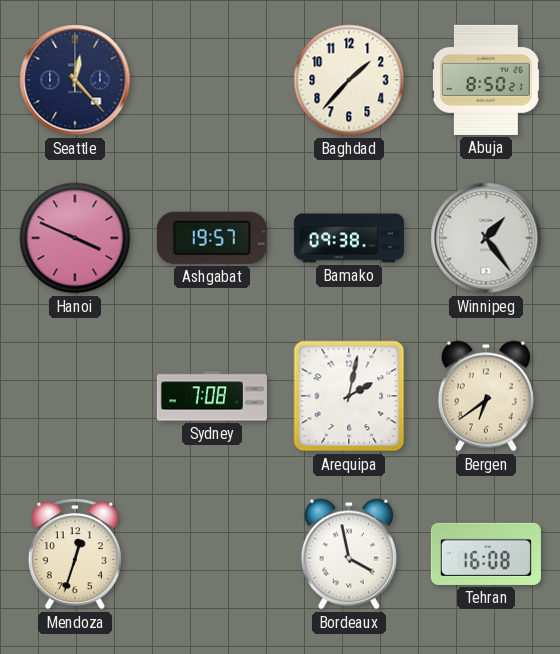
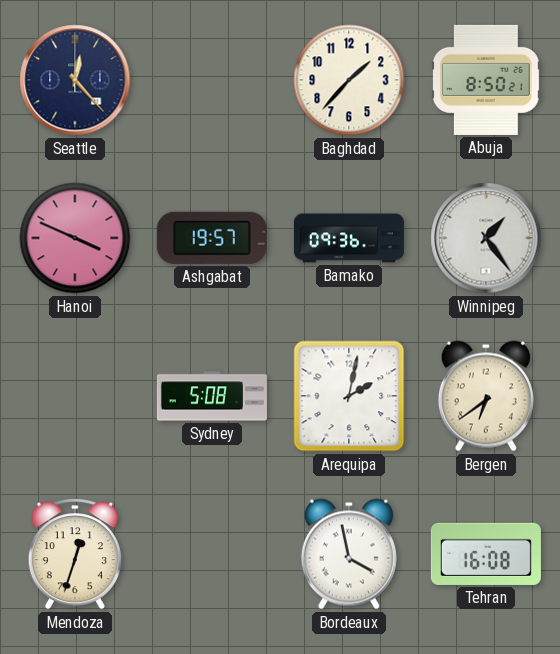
Bamako: 09:38 -> 09:36
Sydney: 7:08 -> 5:08
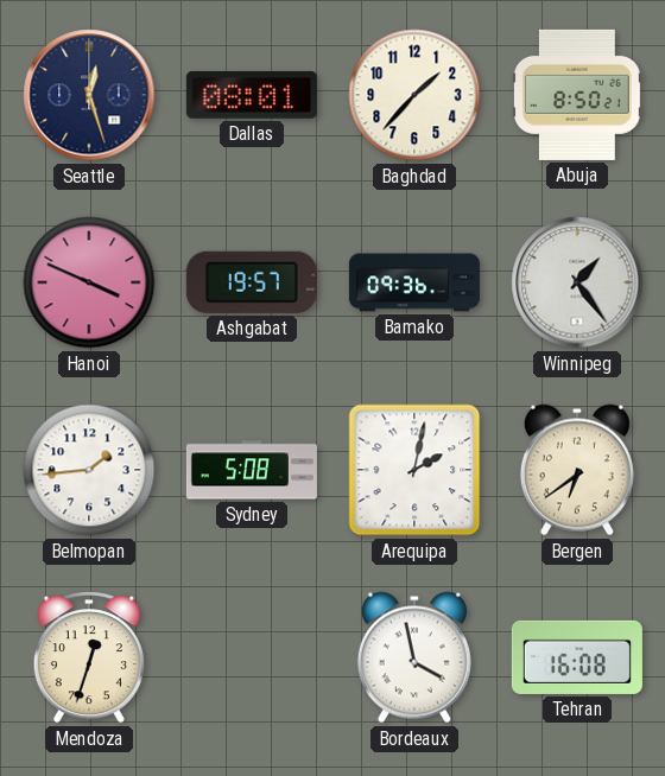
Seattle: 12:23 -> 12:27
Dallas: none -> 08:01
Belmopan: none -> 1:44
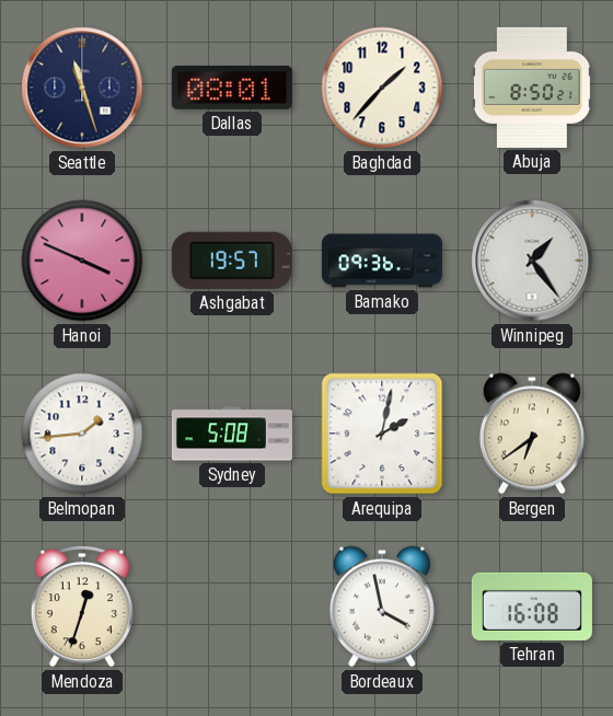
Seattle: 12:27 -> 11:27
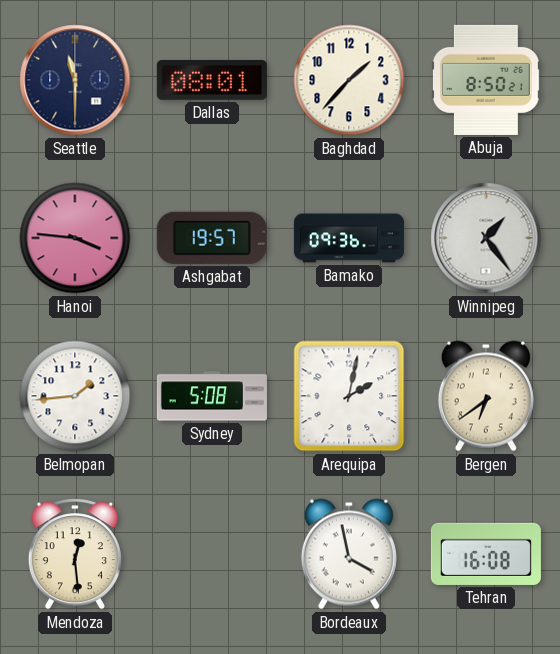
Seattle: 11:27 -> 11:30
Hanoi: 3:49 -> 3:46
Mendoza: 12:33 -> 12:29
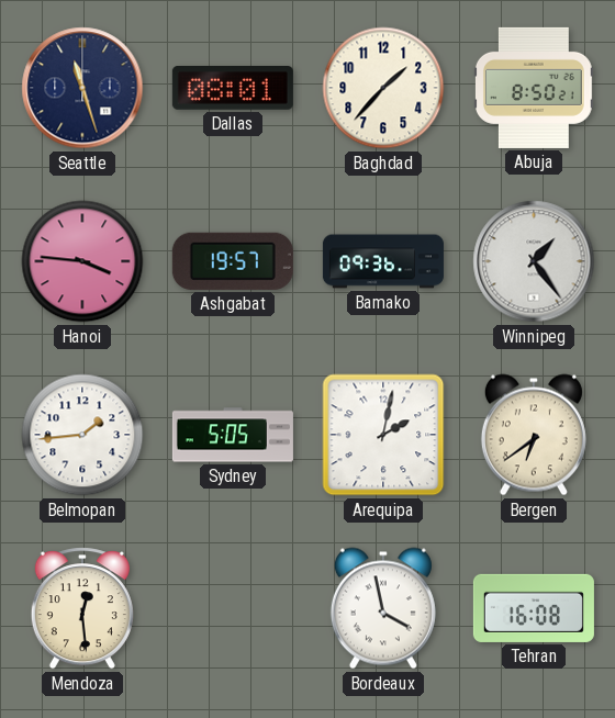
Seattle: 11:30 -> 11:27
Sydney: 5:08 -> 5:05
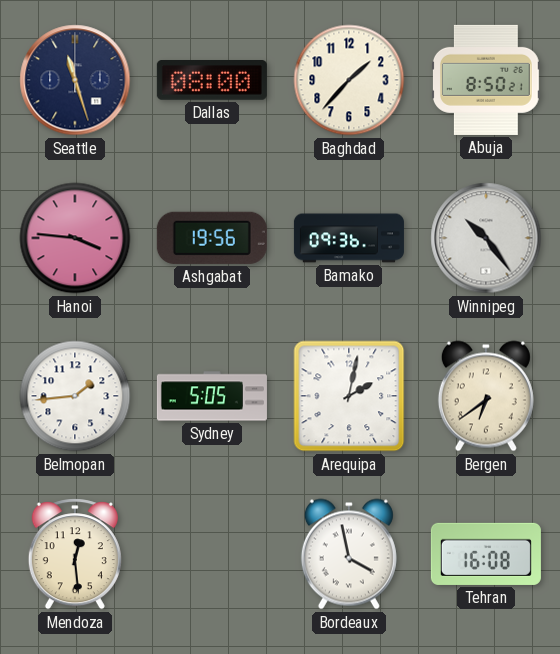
Dallas: 08:01 -> 08:00
Ashgabat: 19:57 -> 19:56
Winnipeg: 1:24 -> 10:24
